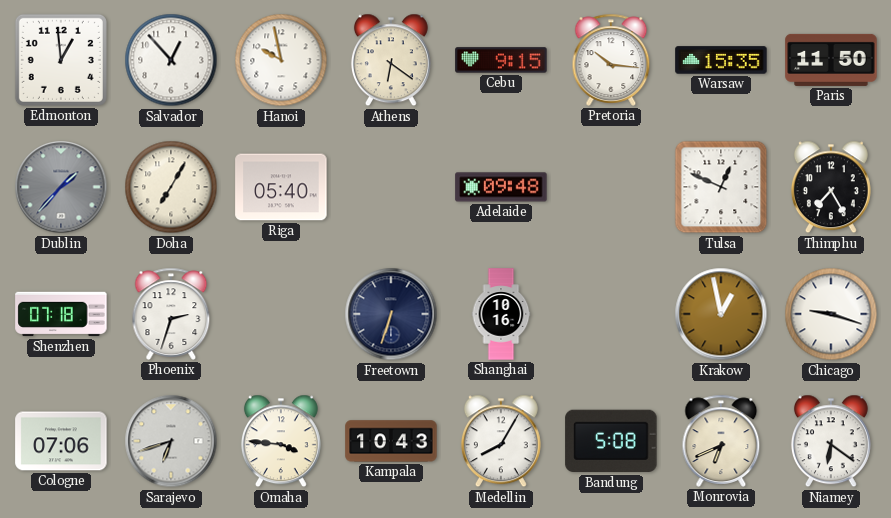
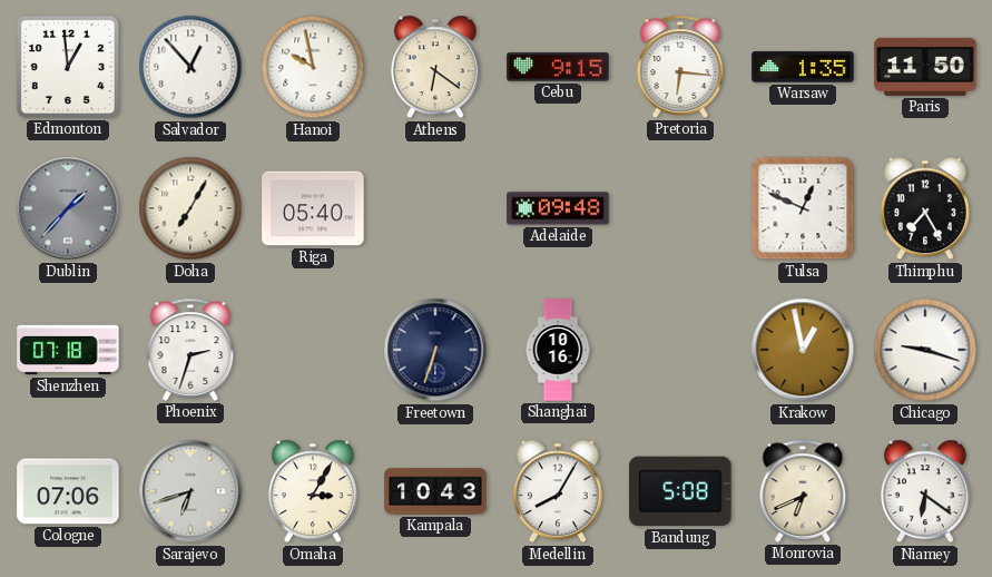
Pretoria: 10:16 -> 6:16
Warsaw: 15:35 -> 1:35
Omaha: 3:46 -> 3:05
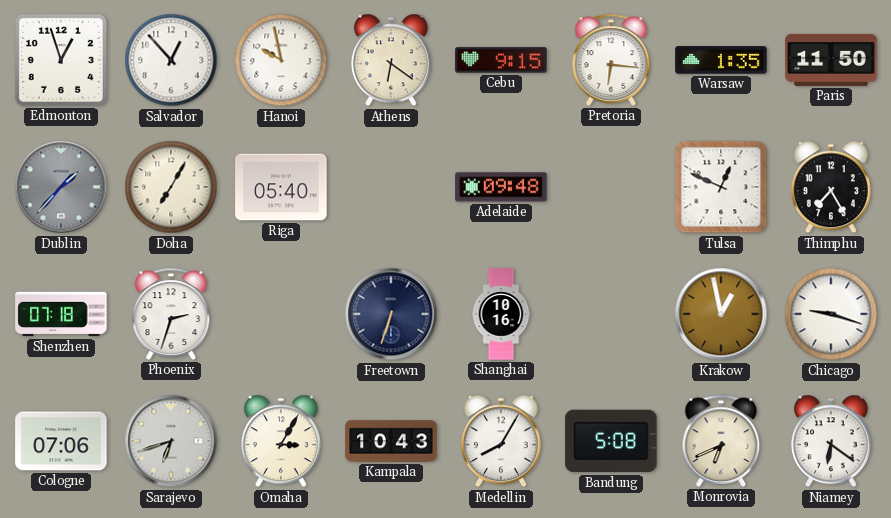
Edmonton: 12:59 -> 12:57
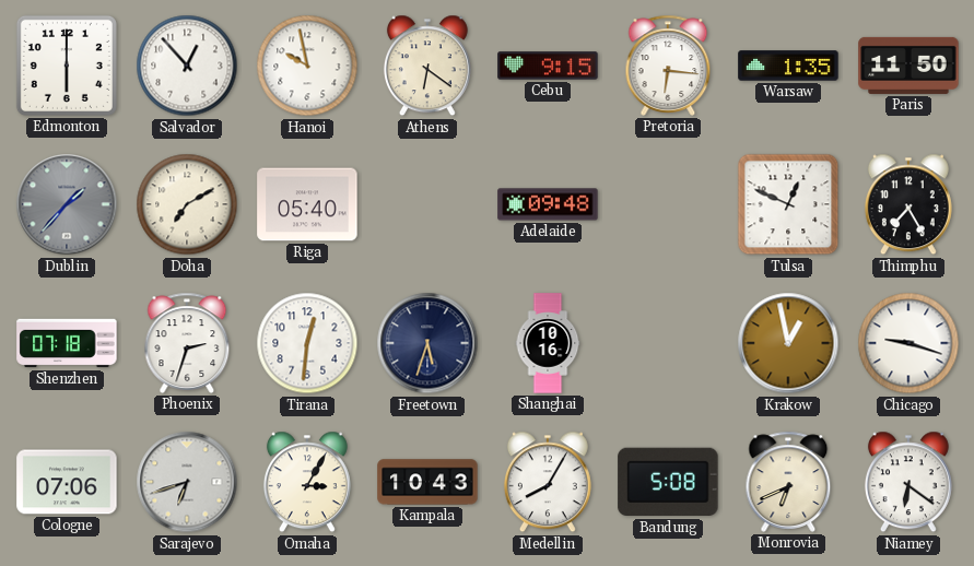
Edmonton: 12:57 -> 6:00
Doha: 7:05 -> 7:10
Tirana: none -> 12:31
Freetown: 6:33 -> 5:33
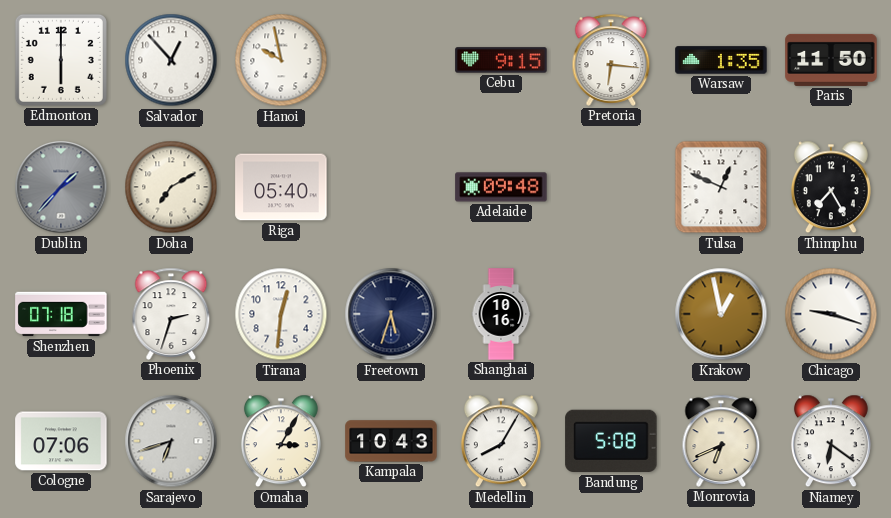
Athens: 6:21 -> none
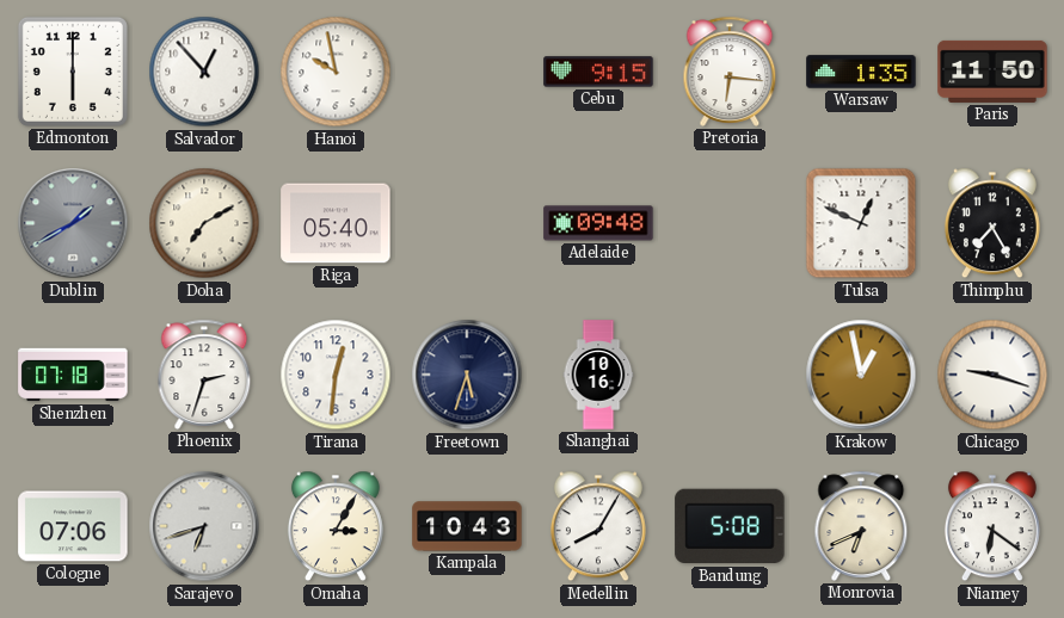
Dublin: 1:37 -> 1:40
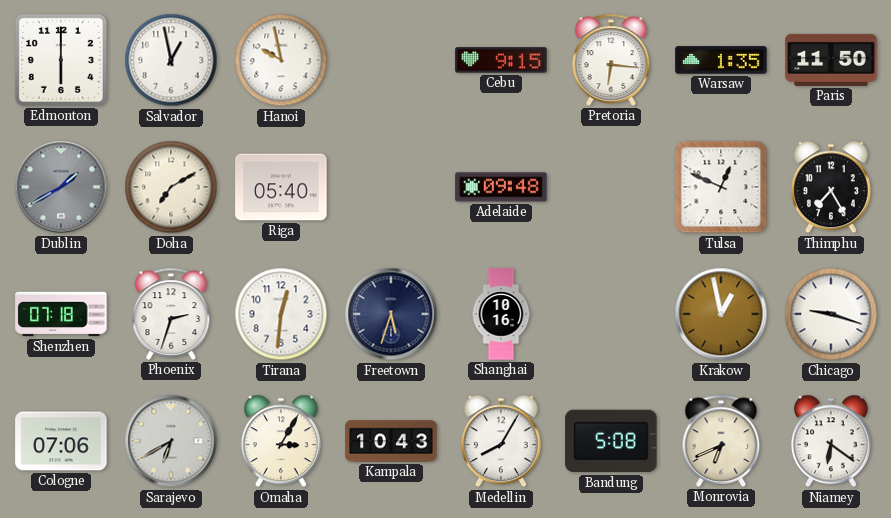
Salvador: 12:53 -> 12:58
Sarajevo: 6:42 -> 6:40
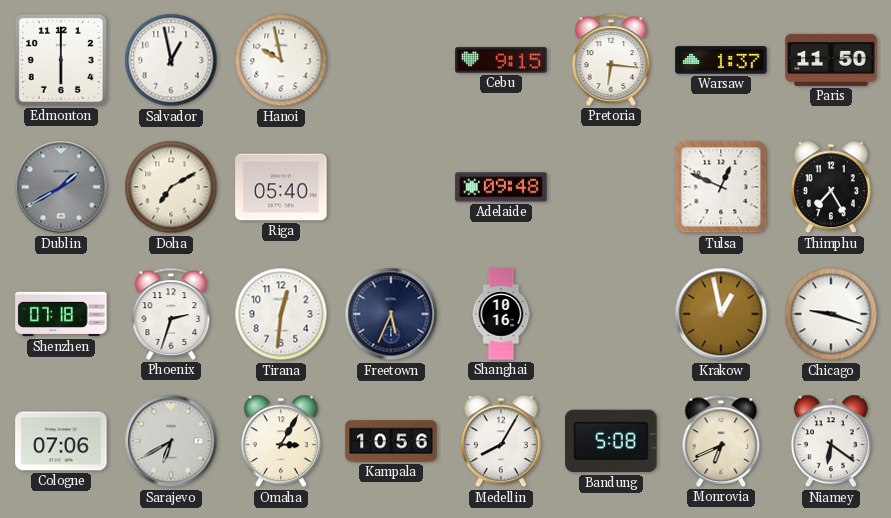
Warsaw: 1:35 -> 1:37
Freetown: 5:33 -> 5:34
Kampala: 10:43 -> 10:56
